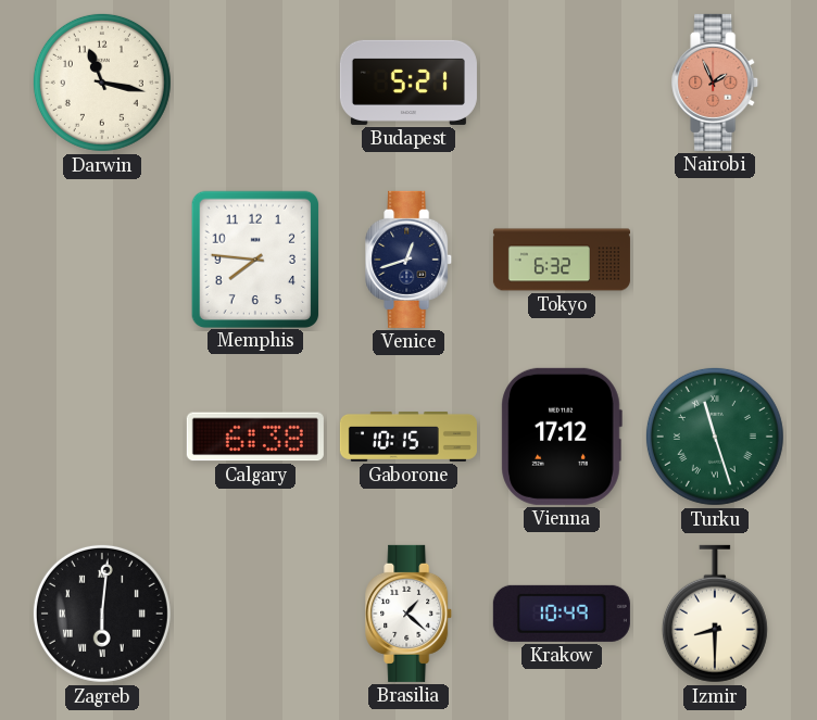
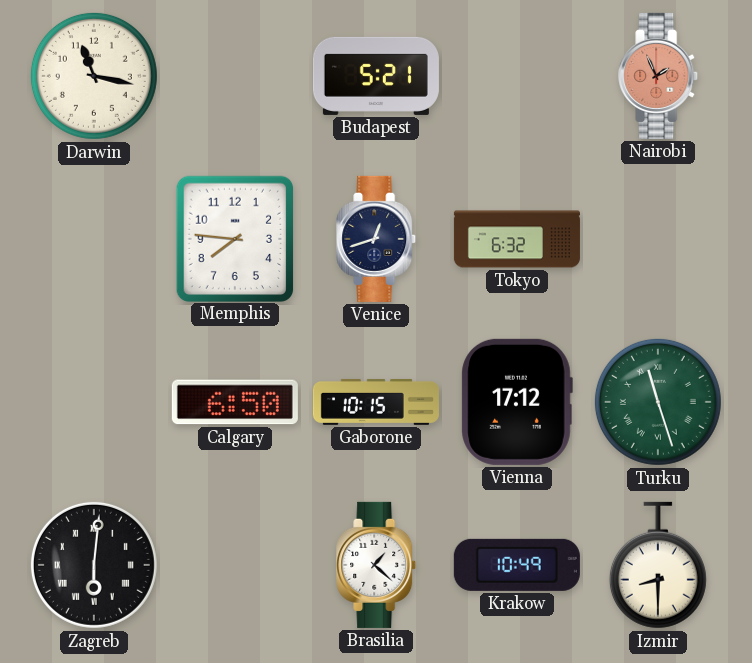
Calgary: 6:38 -> 6:50
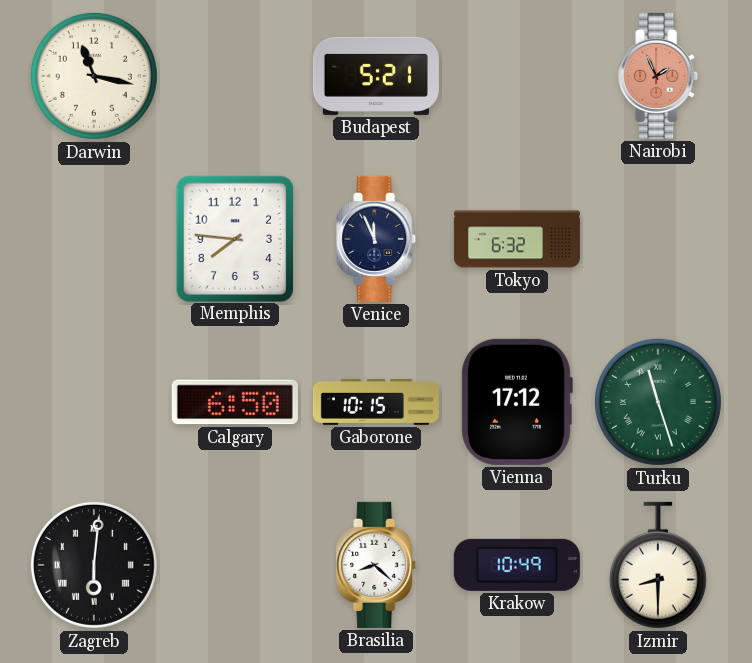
Venice: 12:42 -> 11:56
Brasilia: 1:22 -> 8:22
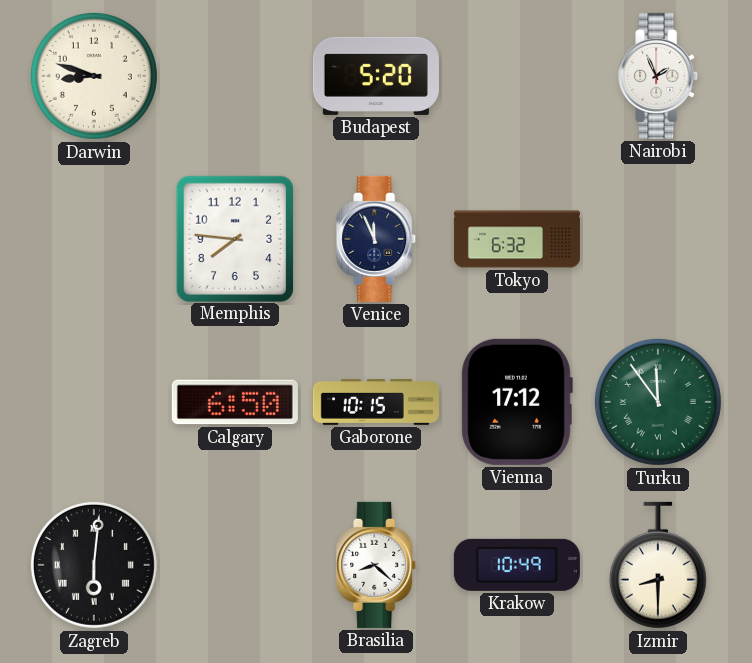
Darwin: 11:17 -> 8:48
Budapest: 5:21 -> 5:20
Nairobi dial: salmon -> white
Turku: 11:27 -> 11:54
